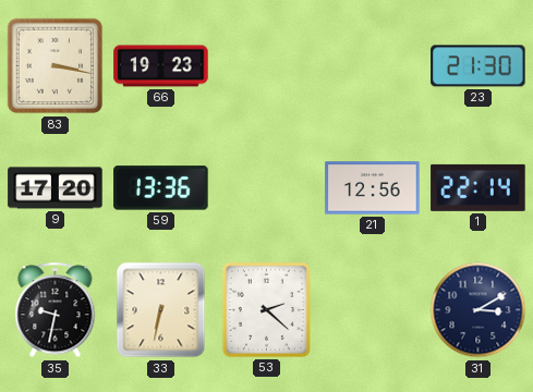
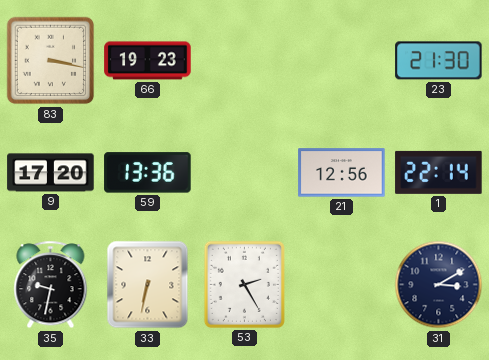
53: 2:22 -> 2:25
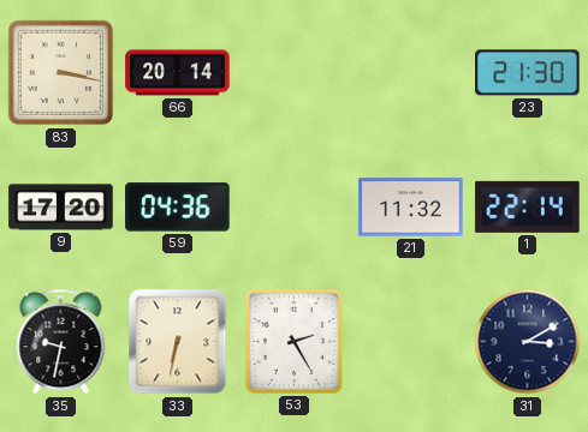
66: 19:23 -> 20:14
59: 13:36 -> 04:36
21: 12:56 -> 11:32
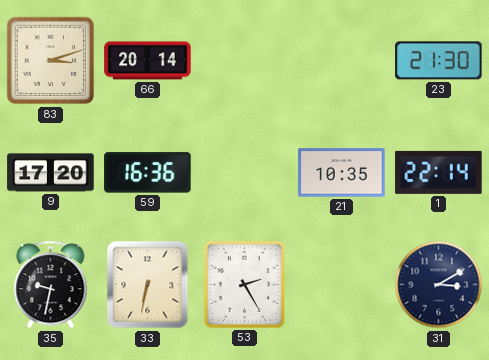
83: 3:17 -> 3:12
59: 04:36 -> 16:36
21: 11:32 -> 10:35
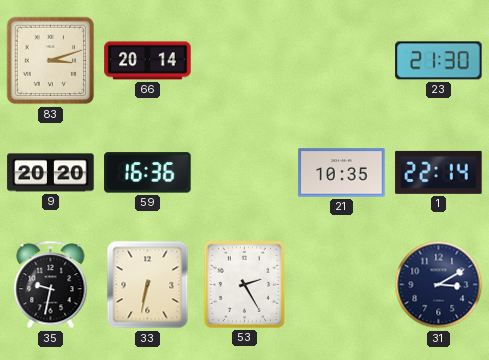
9: 17:20 -> 20:20
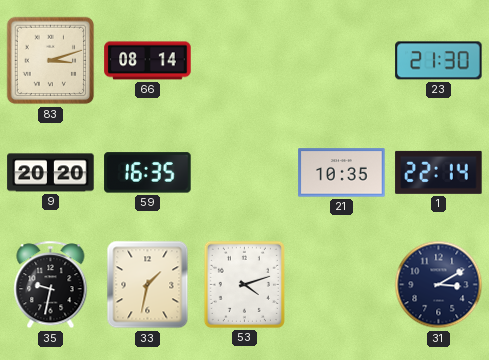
66: 20:14 -> 08:14
59: 16:36 -> 16:35
33: 6:32 -> 1:32
53: 2:25 -> 4:12
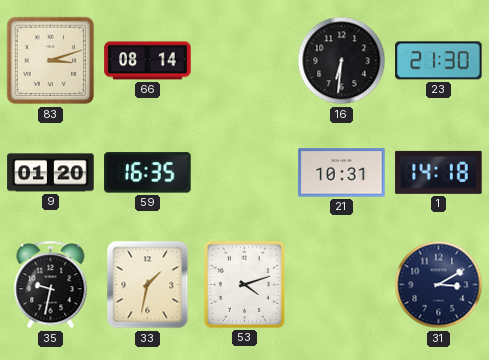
16: none -> 6:31
9: 20:20 -> 01:20
21: 10:35 -> 10:31
1: 22:14 -> 14:18
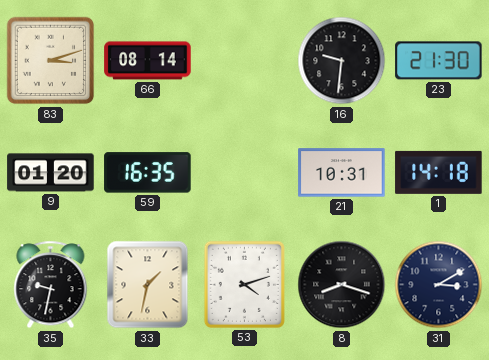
16: 6:31 -> 9:31
8: none -> 8:18
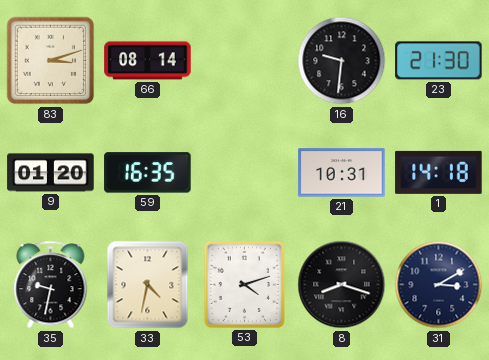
33: 1:32 -> 4:32
